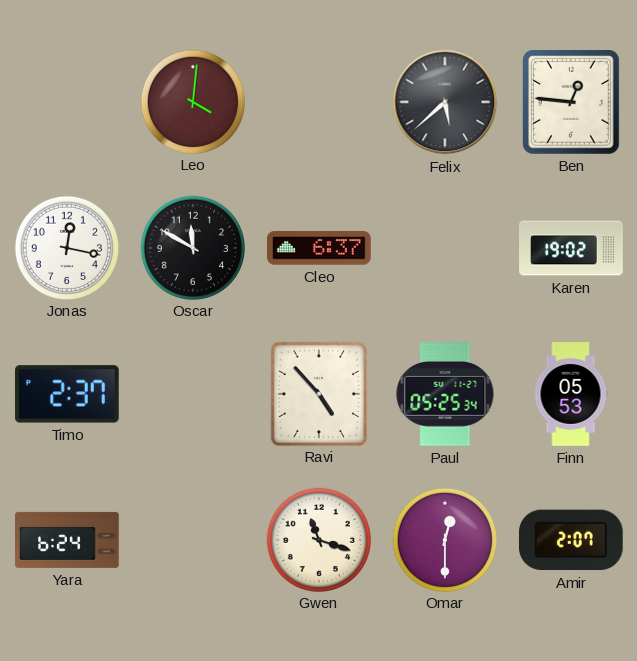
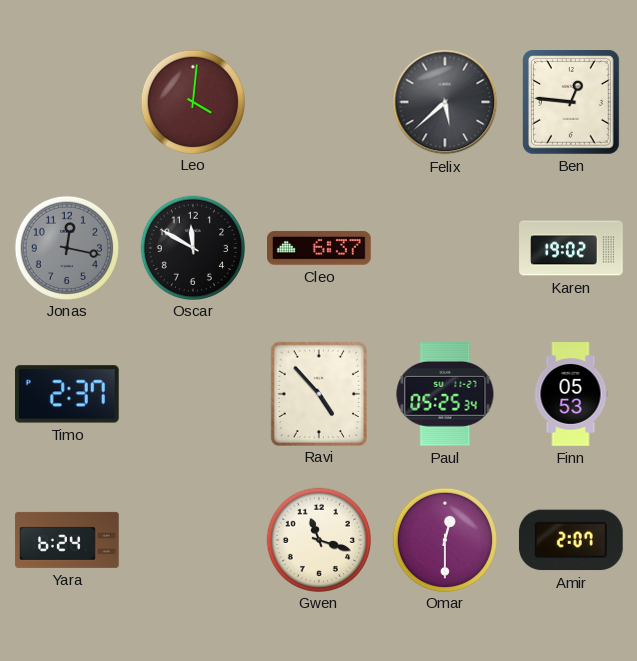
Jonas dial: white -> grey
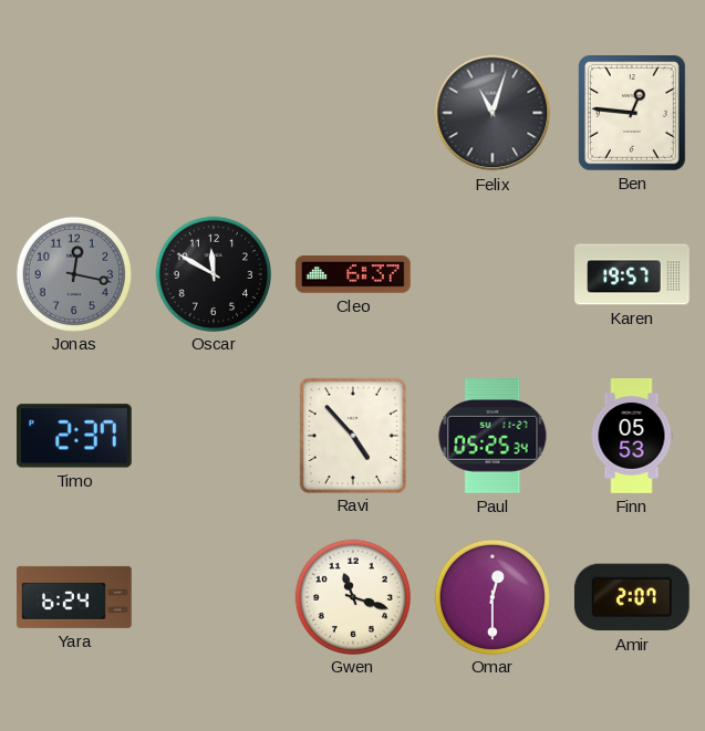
Leo: 4:01 -> none
Felix: 5:38 -> 11:03
Karen: 19:02 -> 19:57
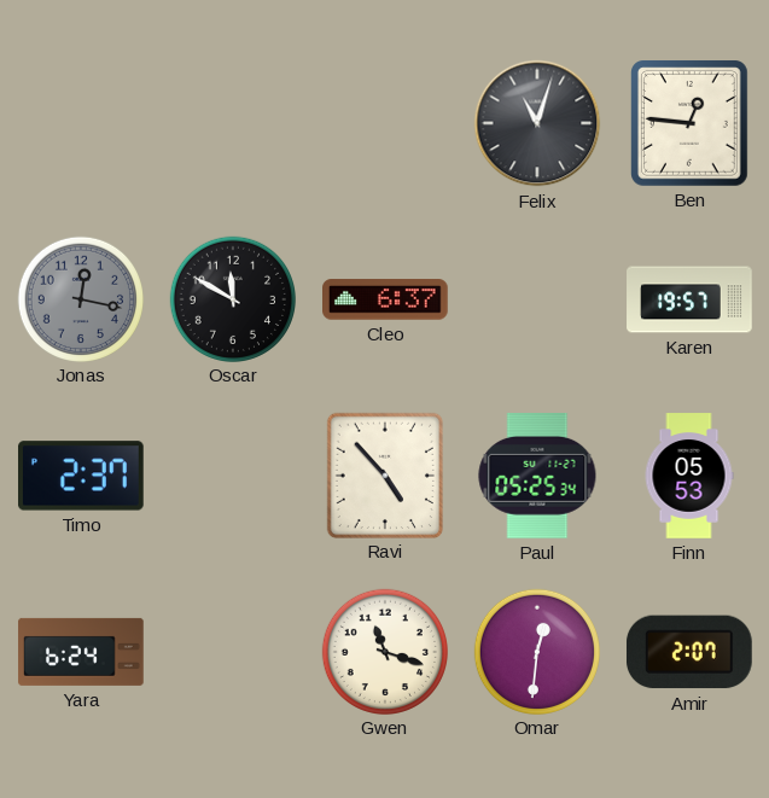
Omar: 12:30 -> 12:31
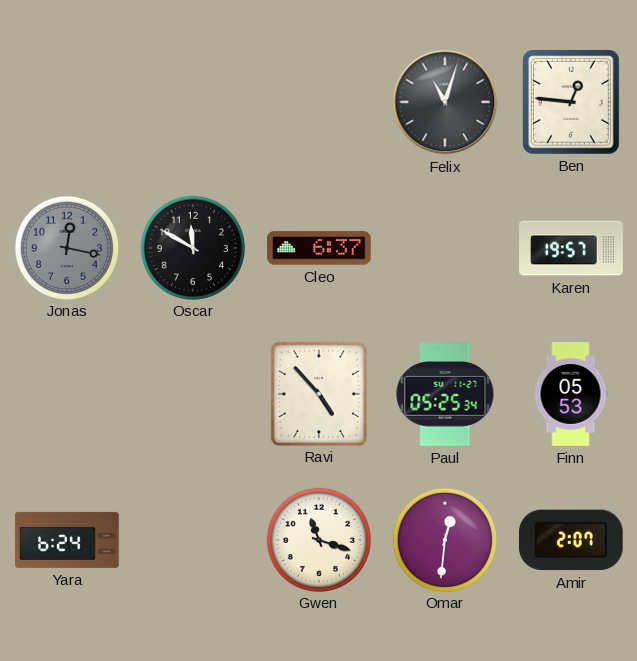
Timo: 2:37 -> none
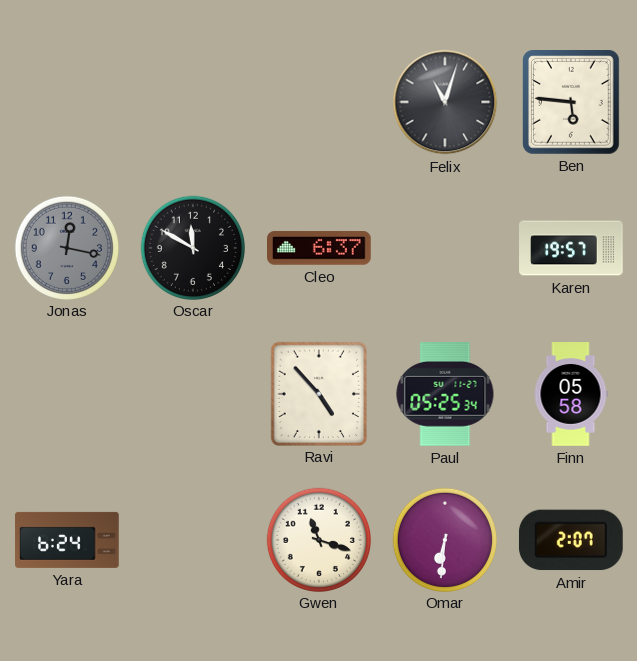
Ben: 12:46 -> 5:46
Finn: 05:53 -> 05:58
Omar: 12:31 -> 6:31
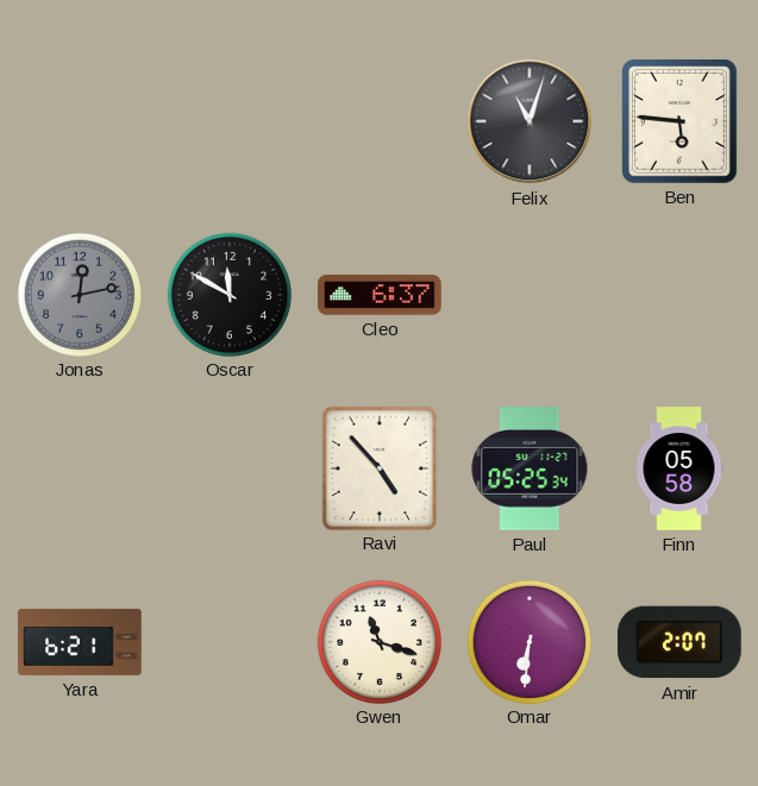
Jonas: 12:17 -> 12:13
Karen: 19:57 -> none
Yara: 6:24 -> 6:21
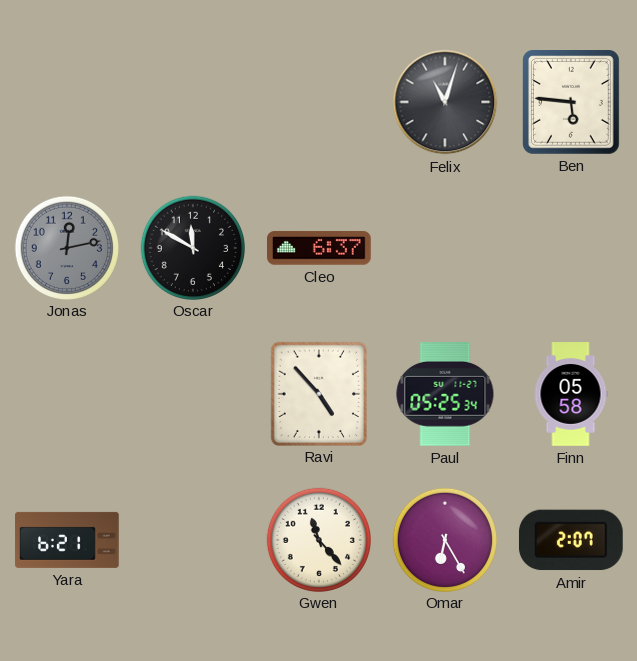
Gwen: 11:18 -> 11:23
Omar: 6:31 -> 6:25
